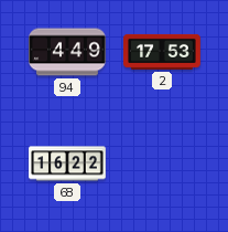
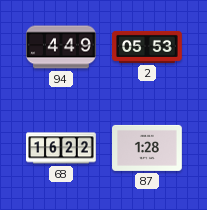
2: 17:53 -> 05:53
87: none -> 1:28
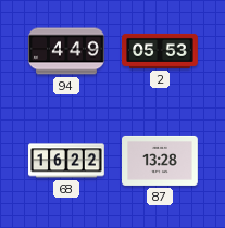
87: 1:28 -> 13:28
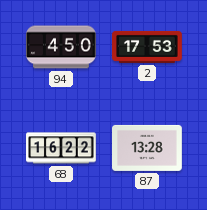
94: 4:49 -> 4:50
2: 05:53 -> 17:53
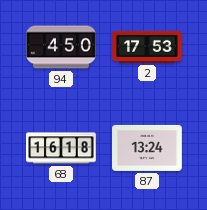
68: 16:22 -> 16:18
87: 13:28 -> 13:24
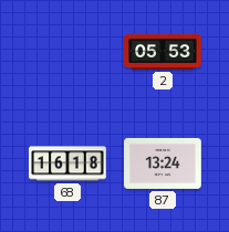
94: 4:50 -> none
2: 17:53 -> 05:53
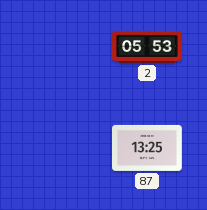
68: 16:18 -> none
87: 13:24 -> 13:25
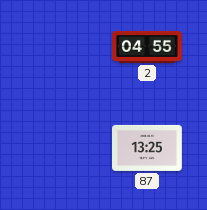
2: 05:53 -> 04:55
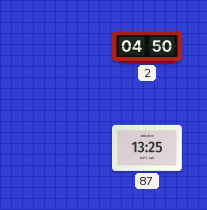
2: 04:55 -> 04:50
